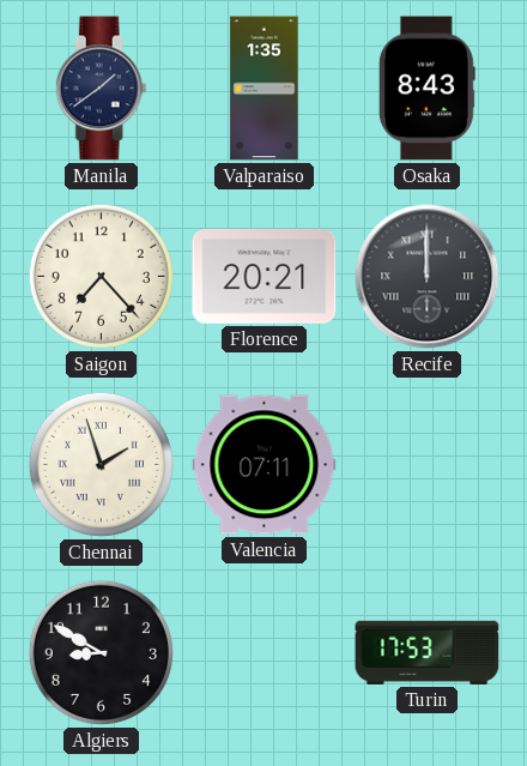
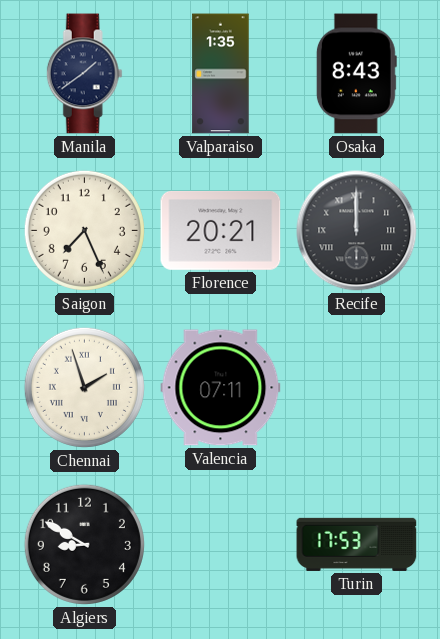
Saigon: 7:23 -> 7:26
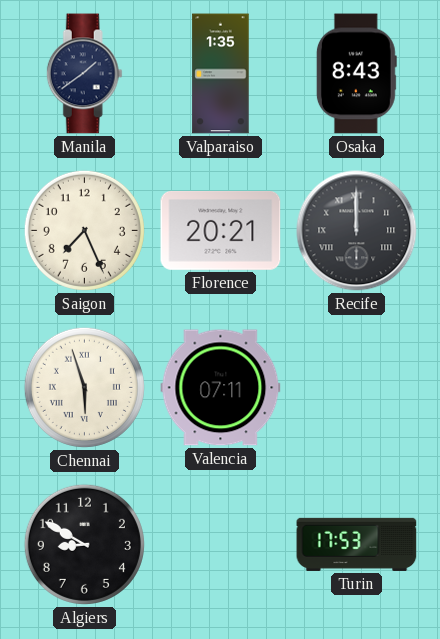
Chennai: 1:57 -> 5:57
